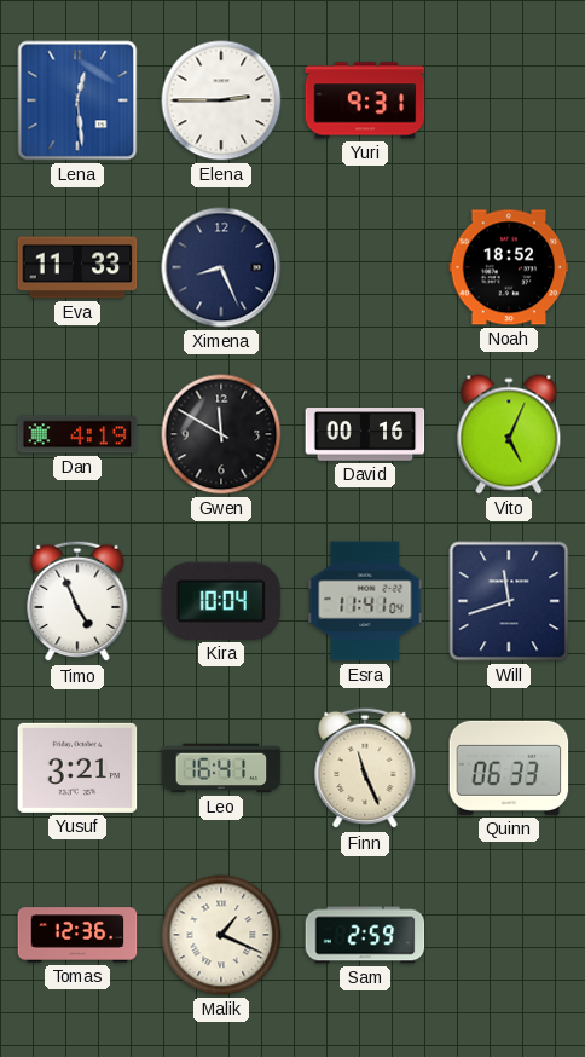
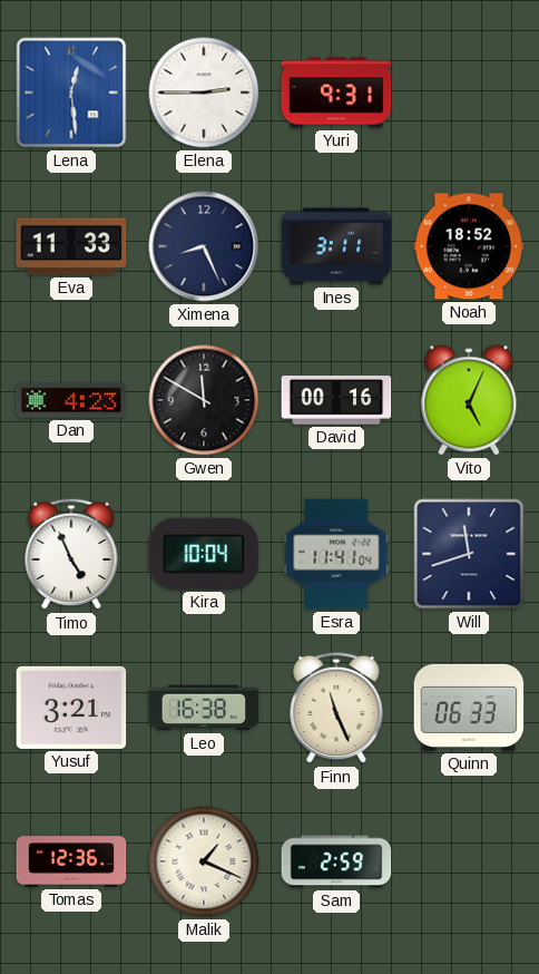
Ines: none -> 3:11
Dan: 4:19 -> 4:23
Leo: 16:41 -> 16:38
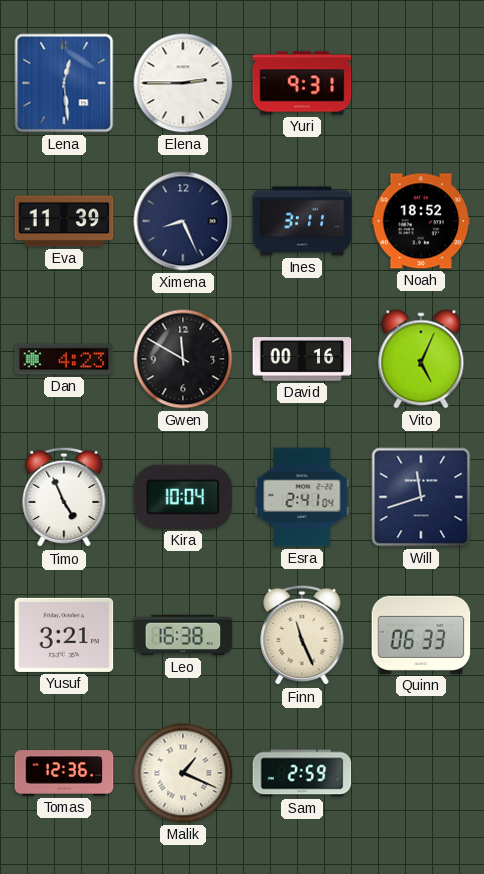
Eva: 11:33 -> 11:39
Esra: 11:41 -> 2:41
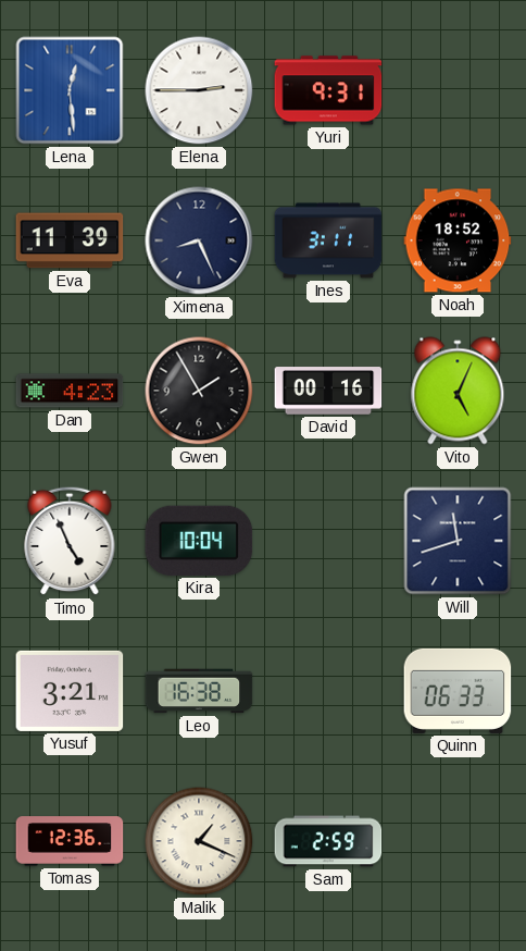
Gwen: 11:50 -> 1:55
Esra: 2:41 -> none
Finn: 11:26 -> none
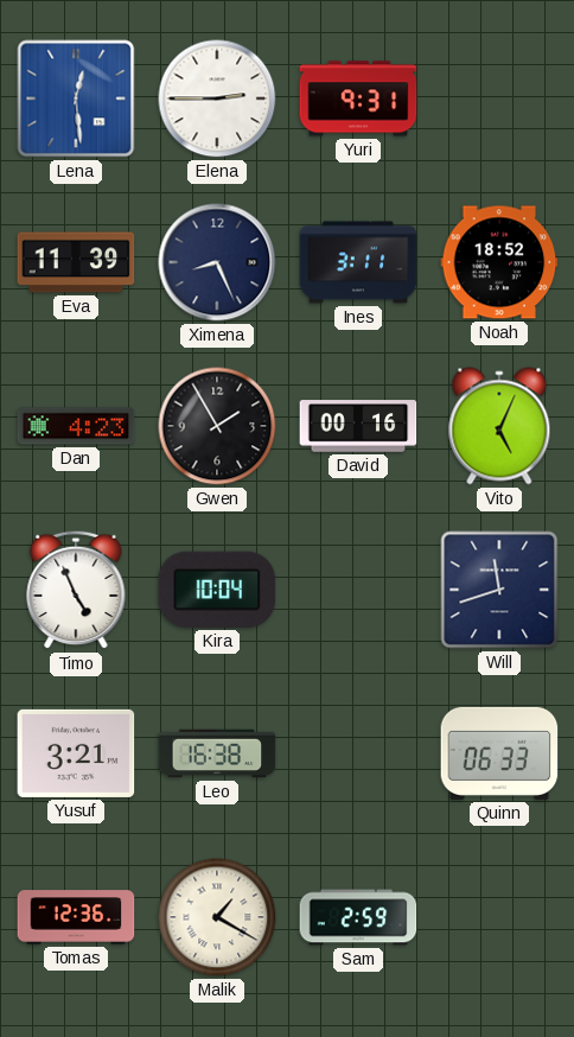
Malik: 1:19 -> 1:20
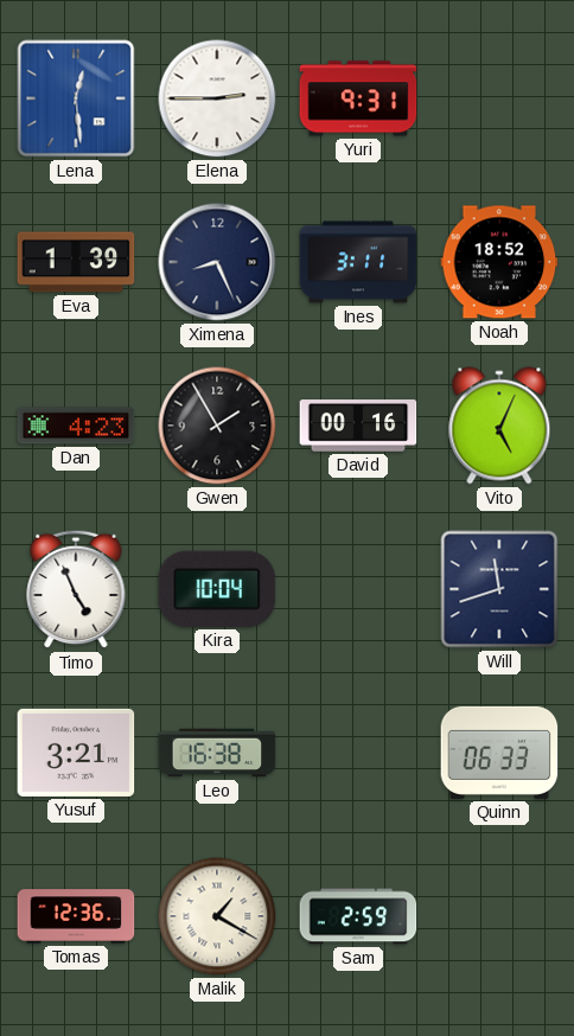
Eva: 11:39 -> 1:39
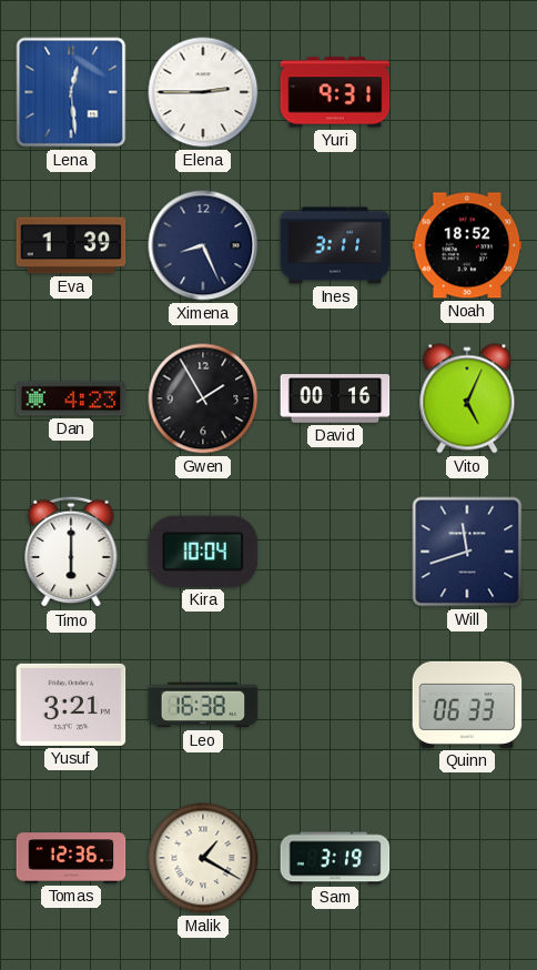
Timo: 4:56 -> 6:00
Sam: 2:59 -> 3:19
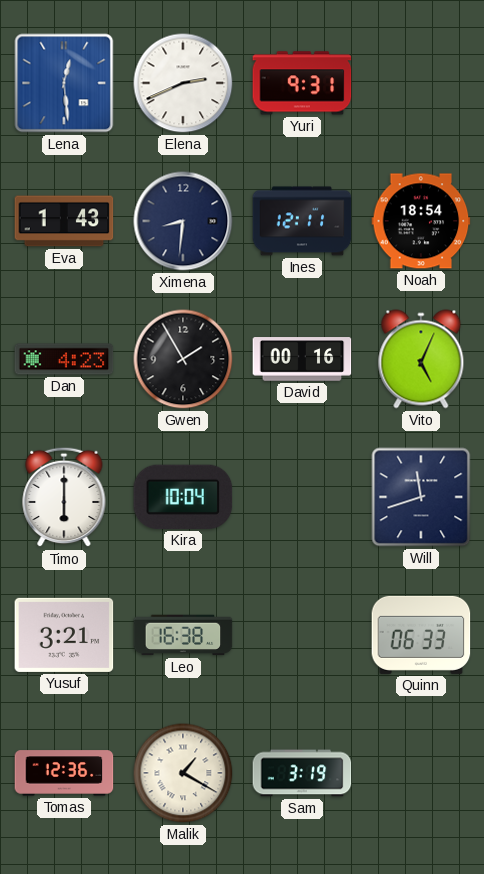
Elena: 2:45 -> 2:41
Eva: 1:39 -> 1:43
Ximena: 8:26 -> 8:31
Ines: 3:11 -> 12:11
Noah: 18:52 -> 18:54
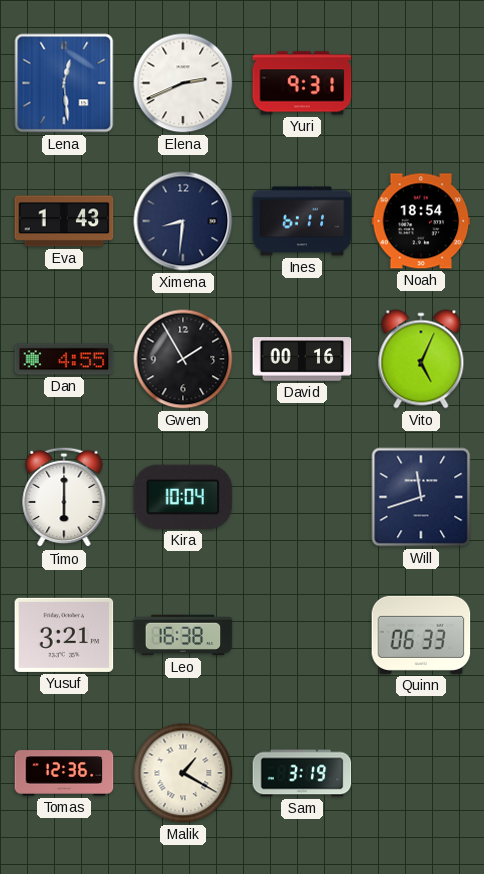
Ines: 12:11 -> 6:11
Dan: 4:23 -> 4:55
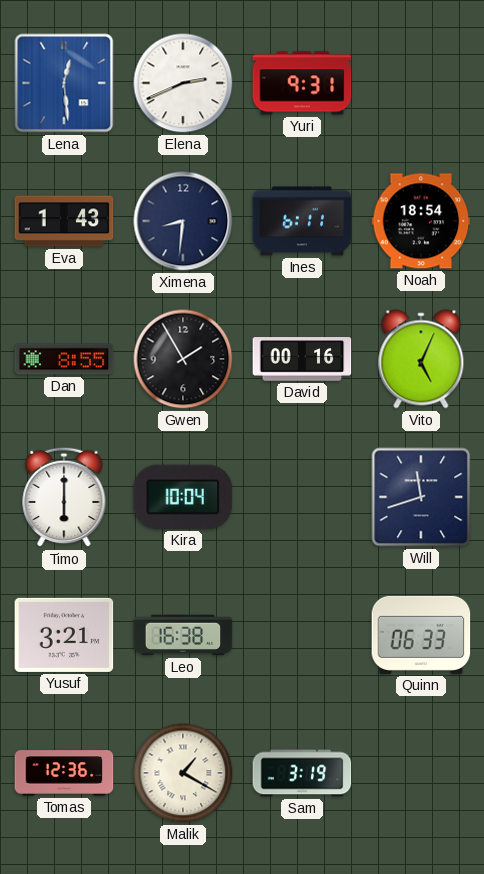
Dan: 4:55 -> 8:55
